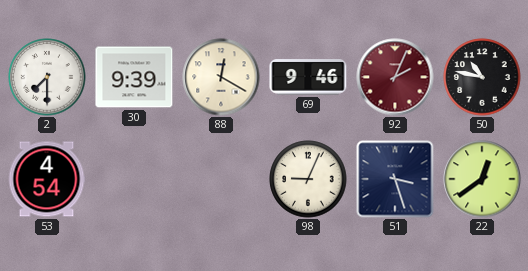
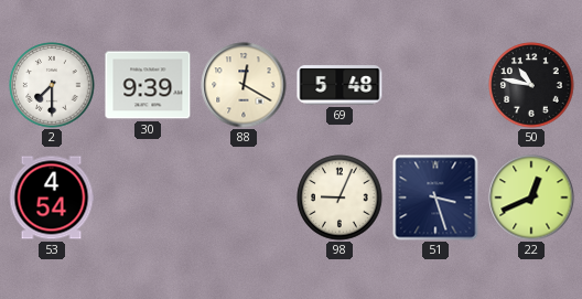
69: 9:46 -> 5:48
92: 2:04 -> none
22: 12:39 -> 12:41
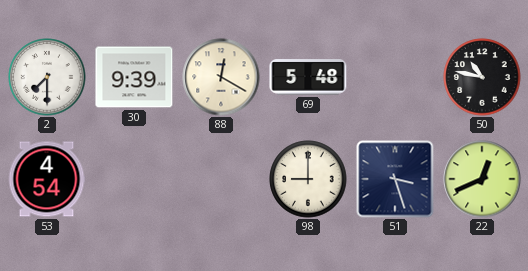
98: 9:04 -> 9:00
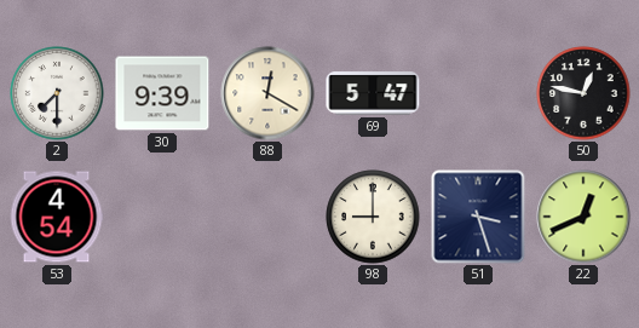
69: 5:48 -> 5:47
50: 10:47 -> 12:47
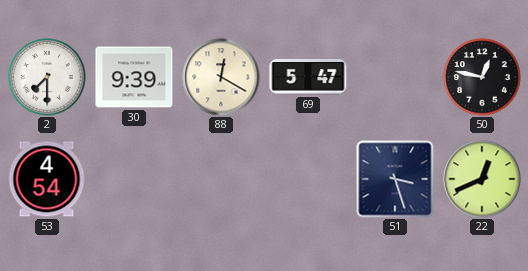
98: 9:00 -> none
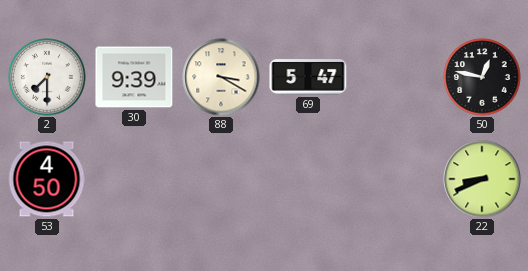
88: 12:20 -> 3:20
53: 4:54 -> 4:50
51: 3:27 -> none
22: 12:41 -> 8:41
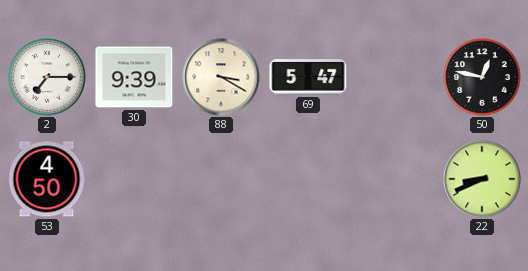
2: 7:30 -> 7:15
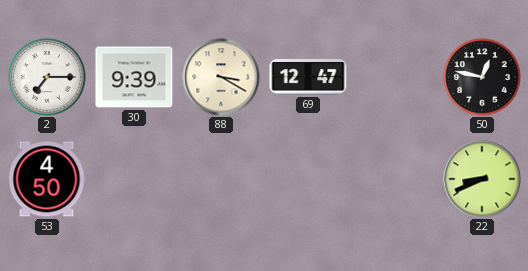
69: 5:47 -> 12:47
